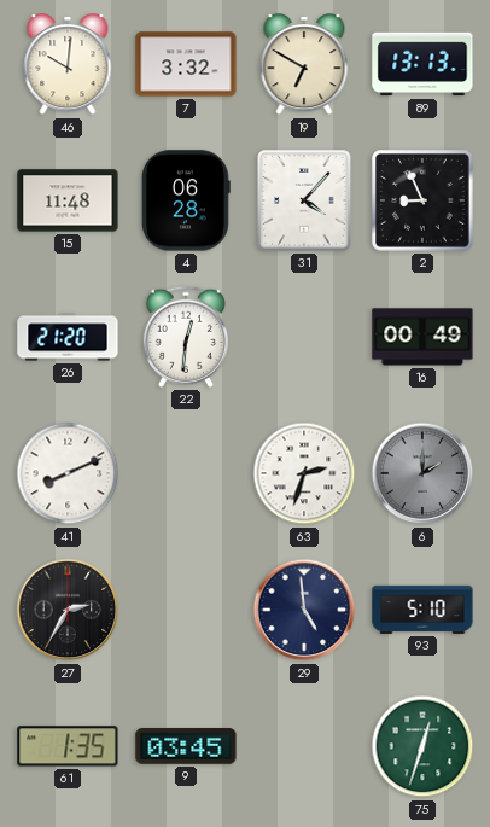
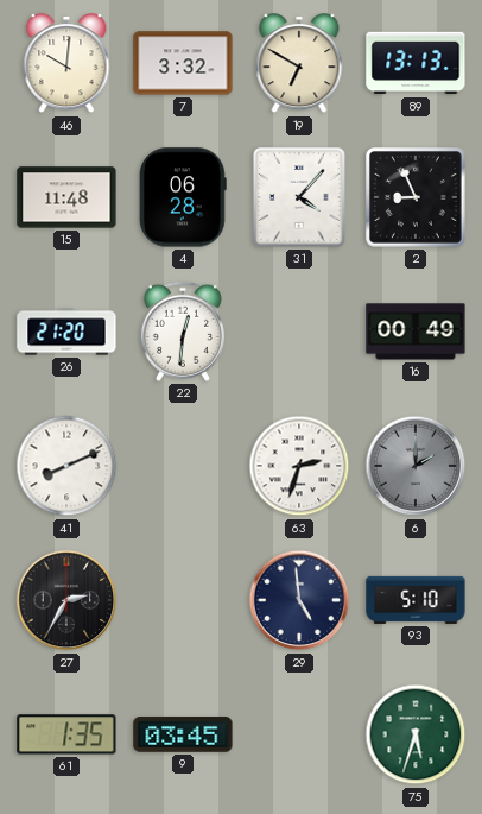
75: 12:33 -> 5:33
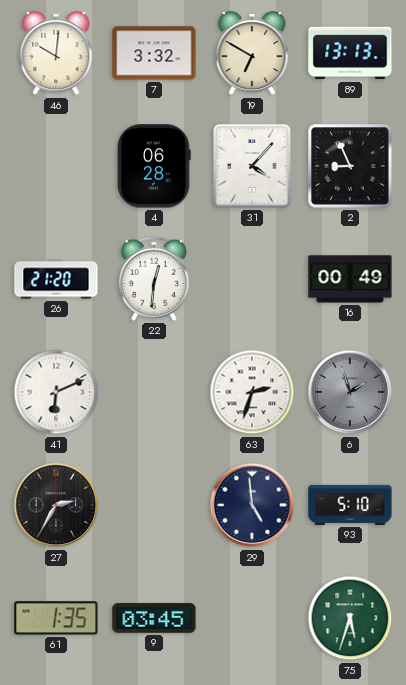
15: 11:48 -> none
41: 8:11 -> 6:11
6: 2:00 -> 1:57
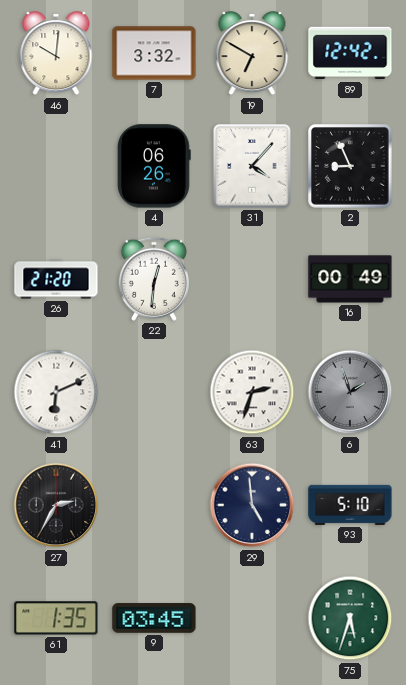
89: 13:13 -> 12:42
4: 06:28 -> 06:26
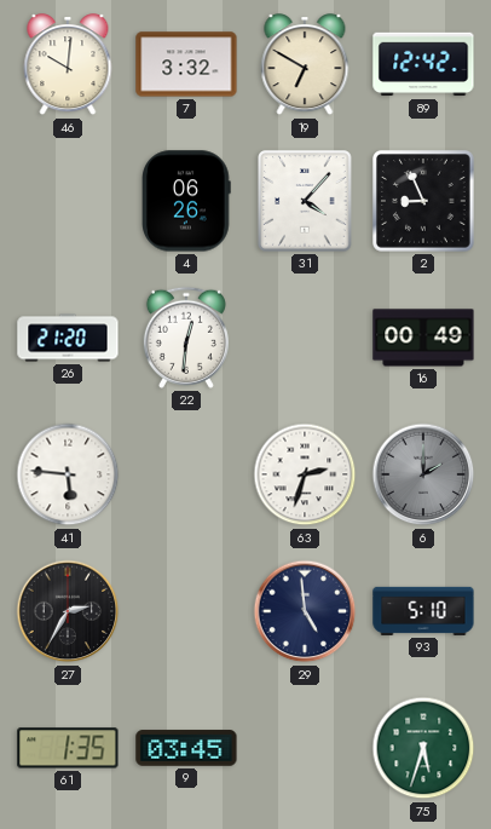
41: 6:11 -> 5:46
6: 1:57 -> 2:00
